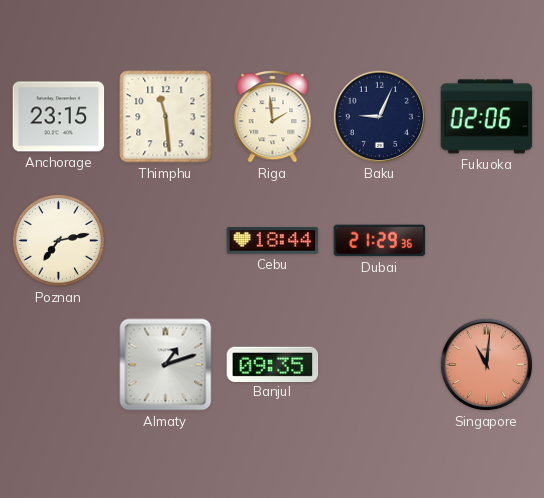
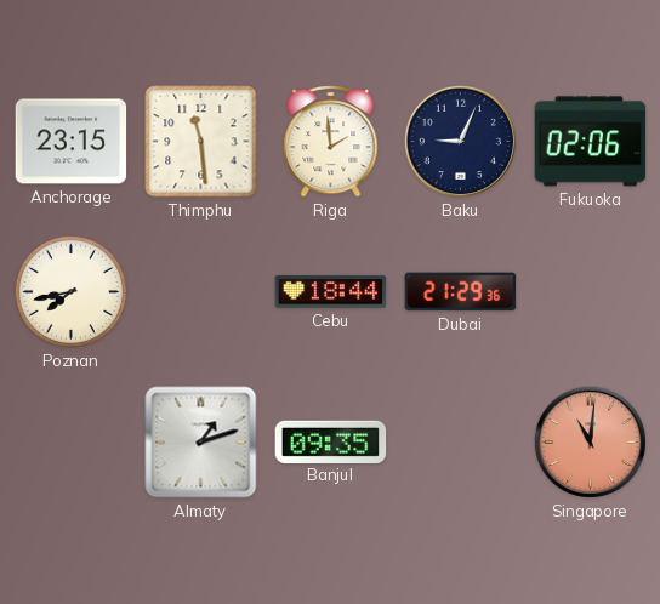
Poznan: 7:13 -> 7:43
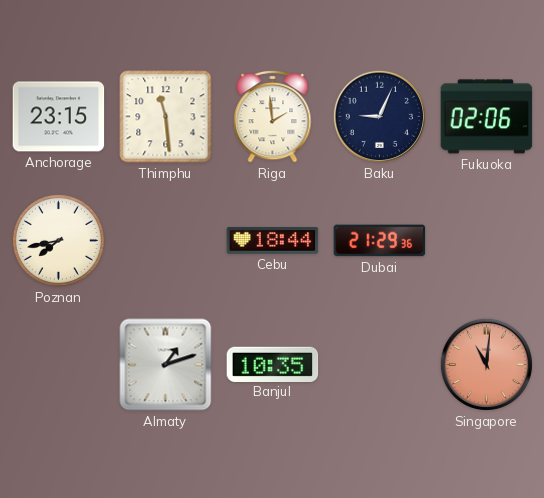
Banjul: 09:35 -> 10:35
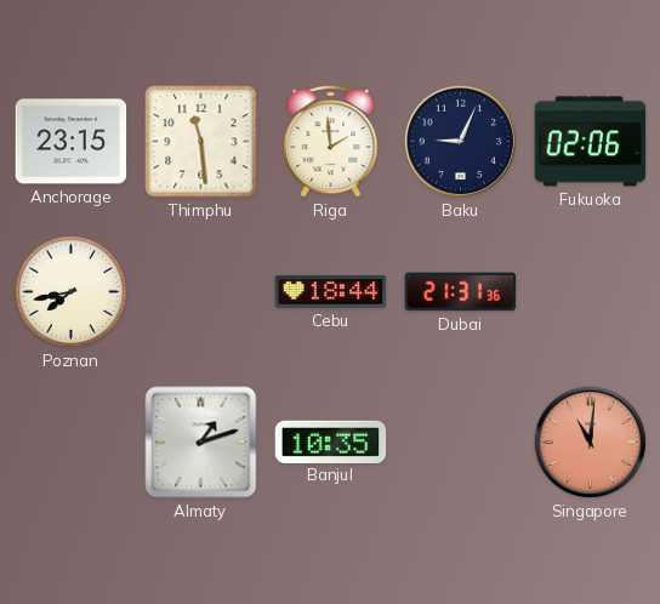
Dubai: 21:29 -> 21:31
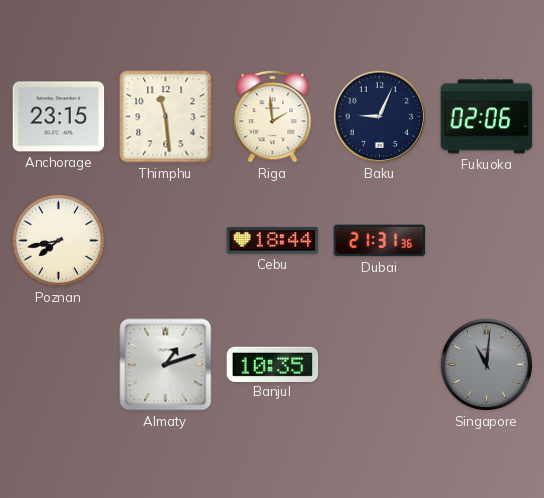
Singapore dial: salmon -> grey
